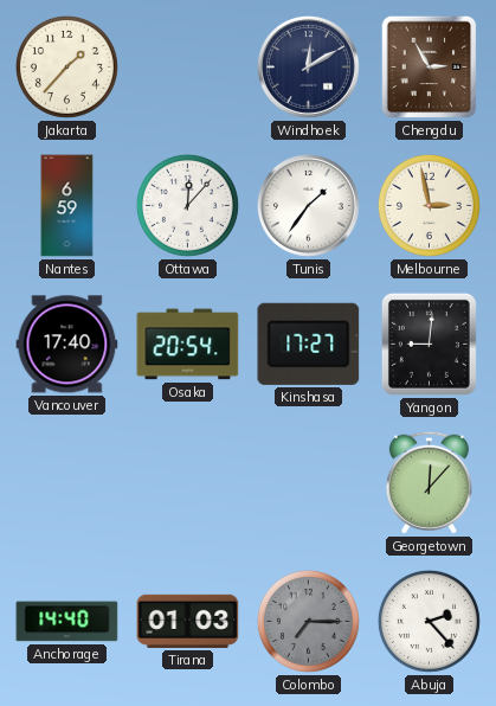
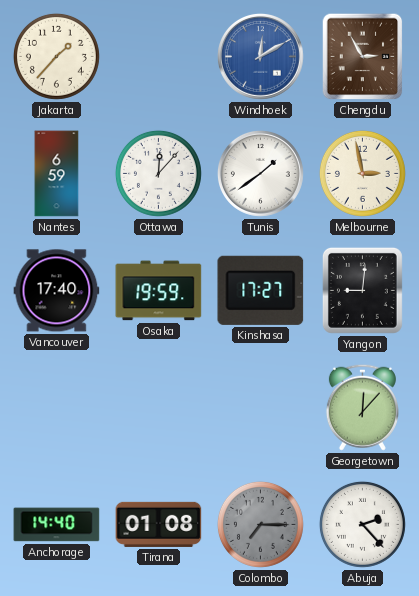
Windhoek dial: navy -> blue
Tunis: 1:36 -> 1:39
Osaka: 20:54 -> 19:59
Tirana: 01:03 -> 01:08
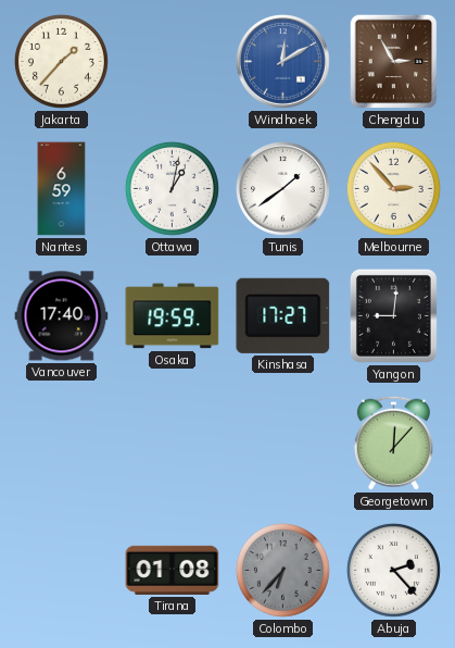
Ottawa: 12:07 -> 1:02
Melbourne: 2:58 -> 2:53
Anchorage: 14:40 -> none
Colombo: 7:15 -> 6:37
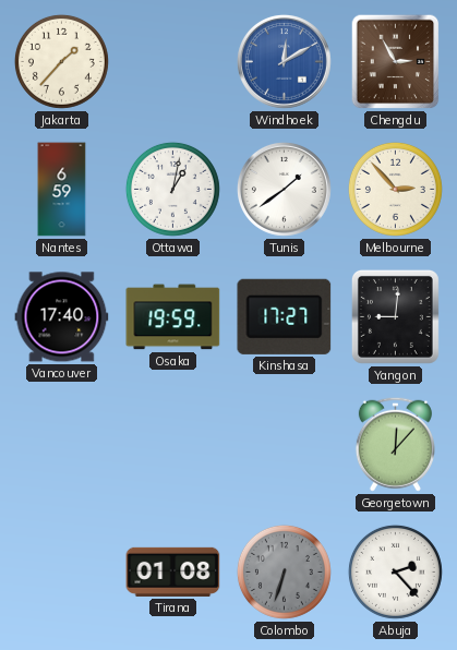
Colombo: 6:37 -> 6:33
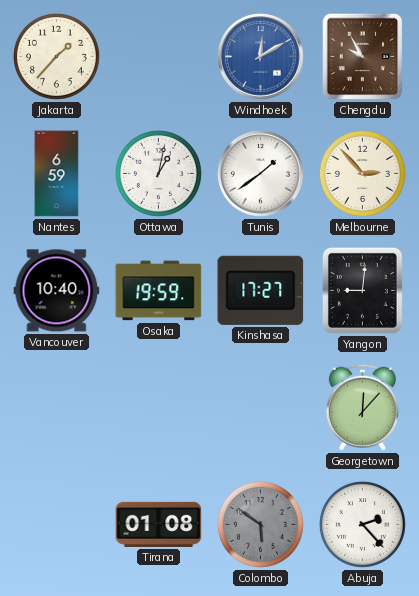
Chengdu: 2:55 -> 9:55
Vancouver: 17:40 -> 10:40
Colombo: 6:33 -> 5:51
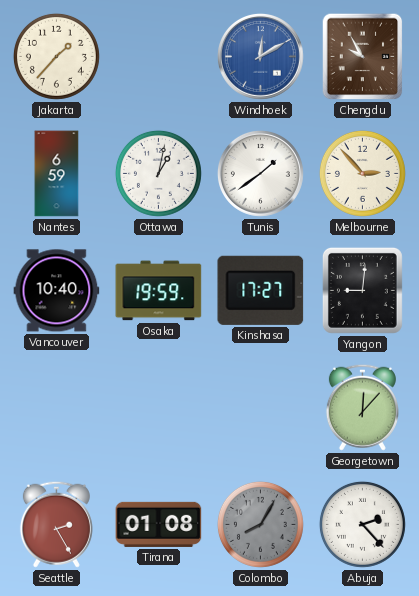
Seattle: none -> 2:25
Colombo: 5:51 -> 8:05
